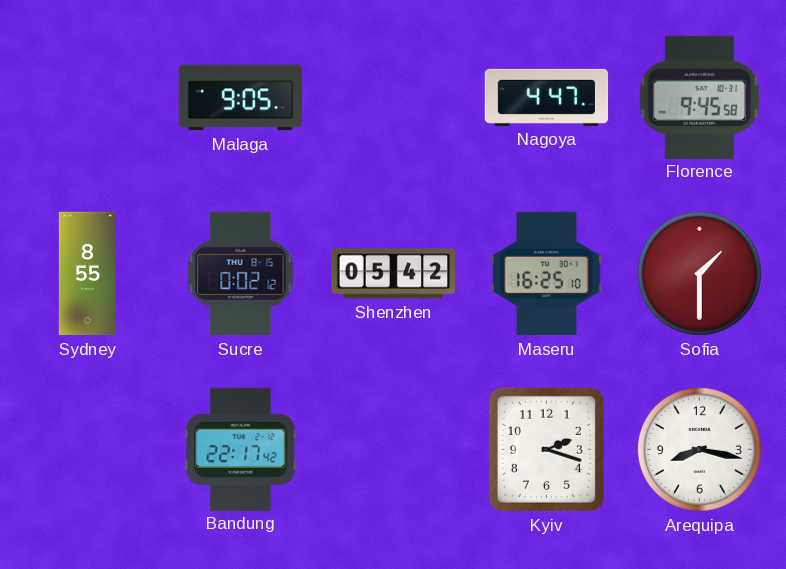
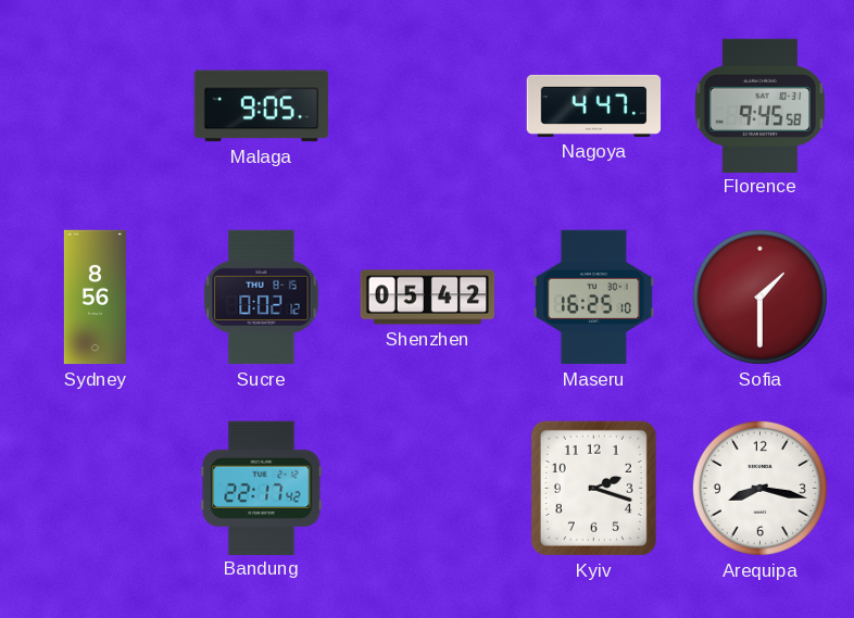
Sydney: 8:55 -> 8:56
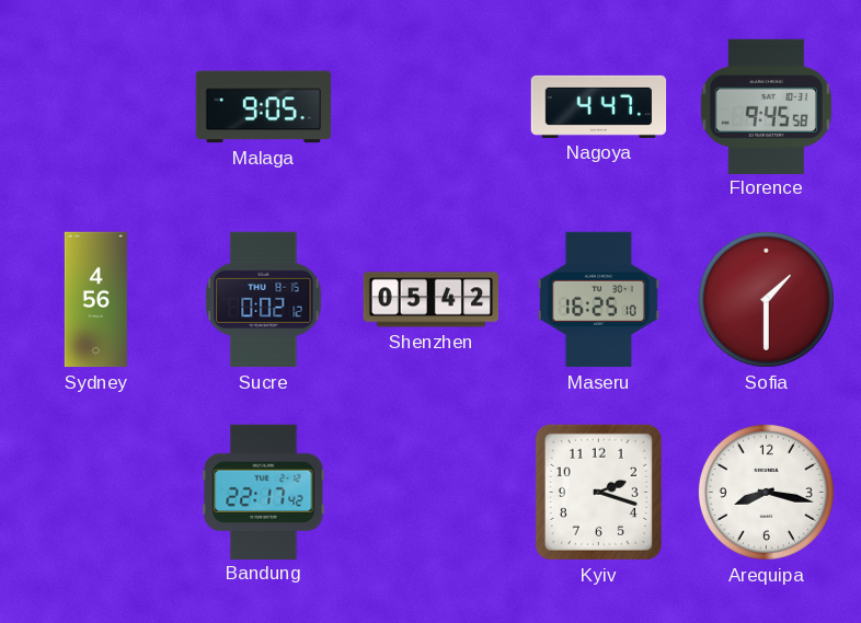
Sydney: 8:56 -> 4:56
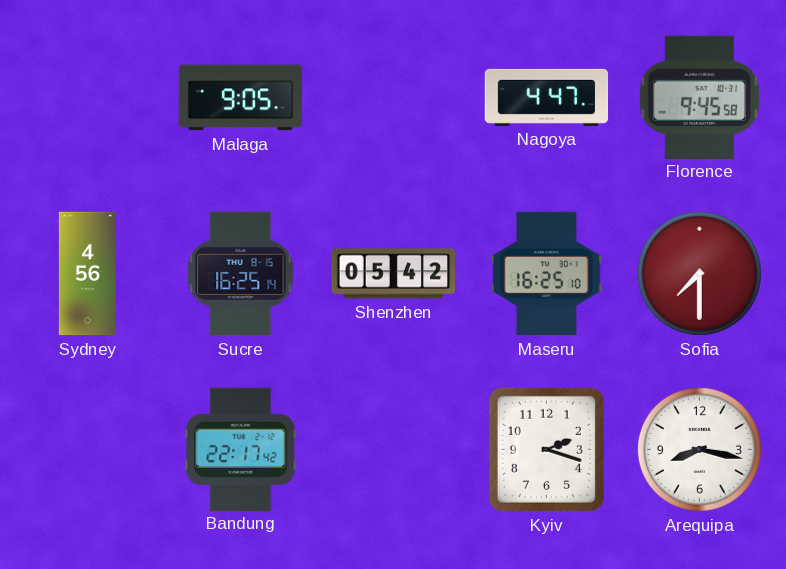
Sucre: 0:02 -> 16:25
Sofia: 1:30 -> 7:30
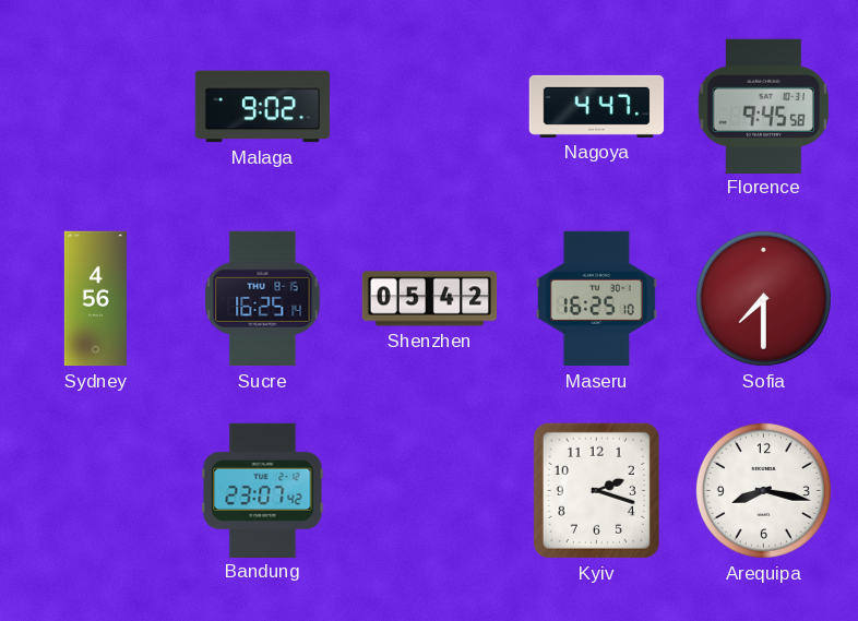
Malaga: 9:05 -> 9:02
Bandung: 22:17 -> 23:07
